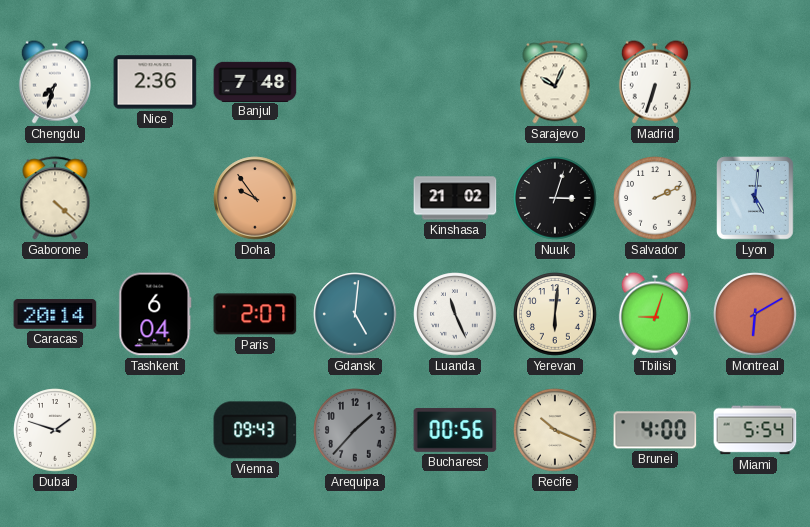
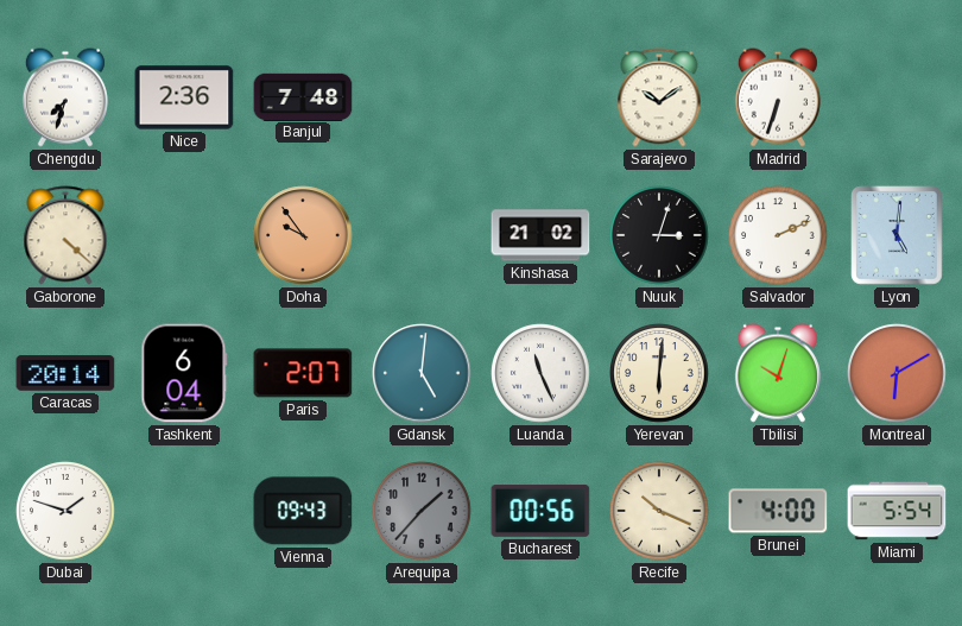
Sarajevo: 10:04 -> 10:09
Tbilisi: 9:03 -> 10:03
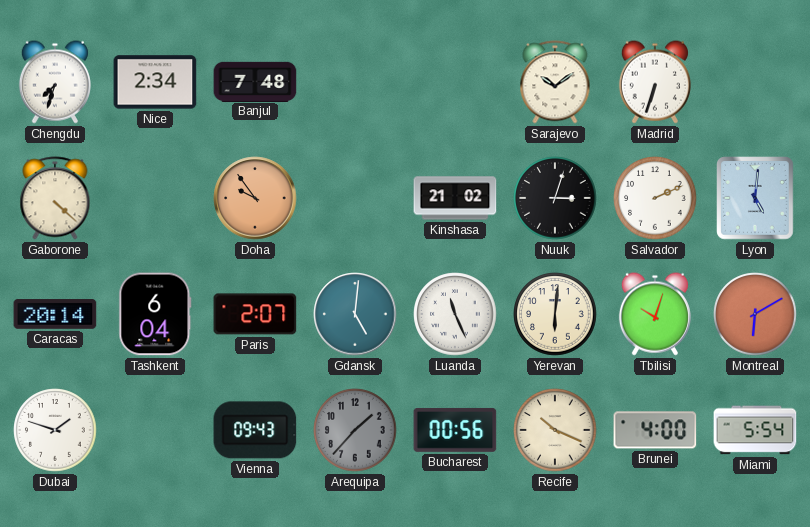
Nice: 2:36 -> 2:34
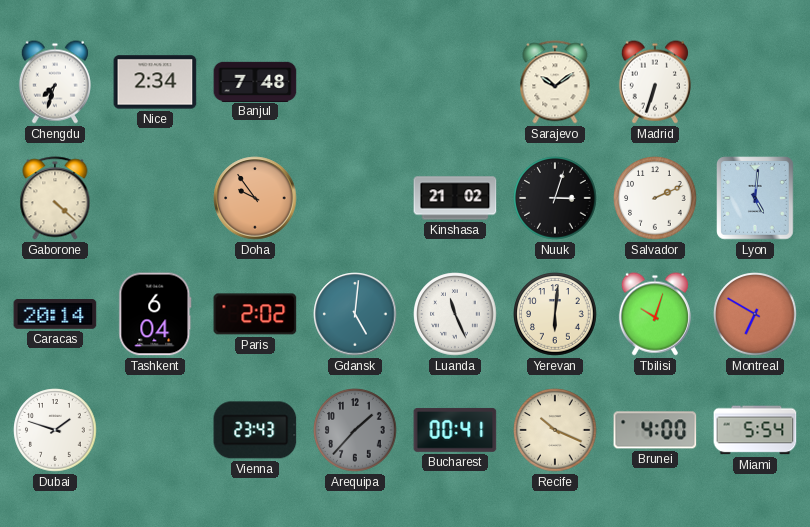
Paris: 2:07 -> 2:02
Montreal: 6:10 -> 6:50
Vienna: 09:43 -> 23:43
Bucharest: 00:56 -> 00:41
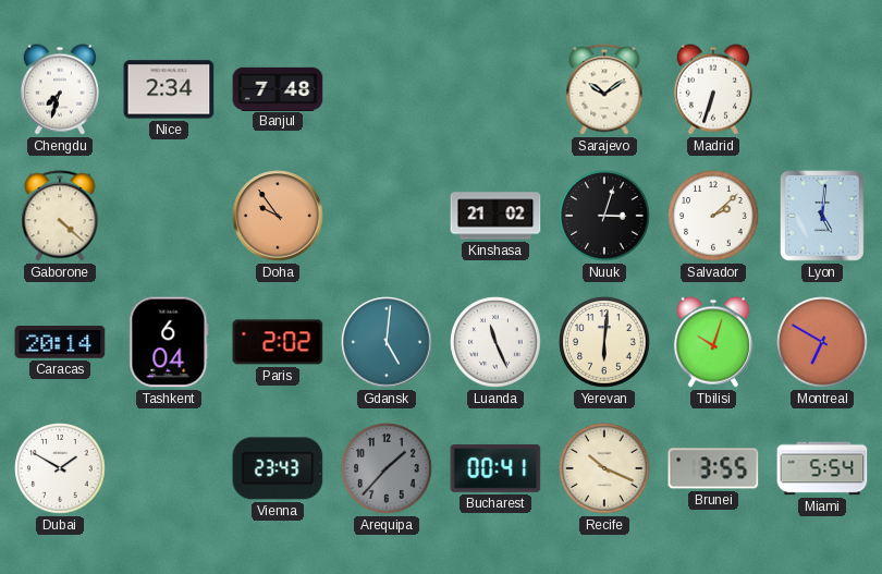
Salvador: 2:11 -> 2:08
Dubai: 1:48 -> 1:50
Brunei: 4:00 -> 3:55
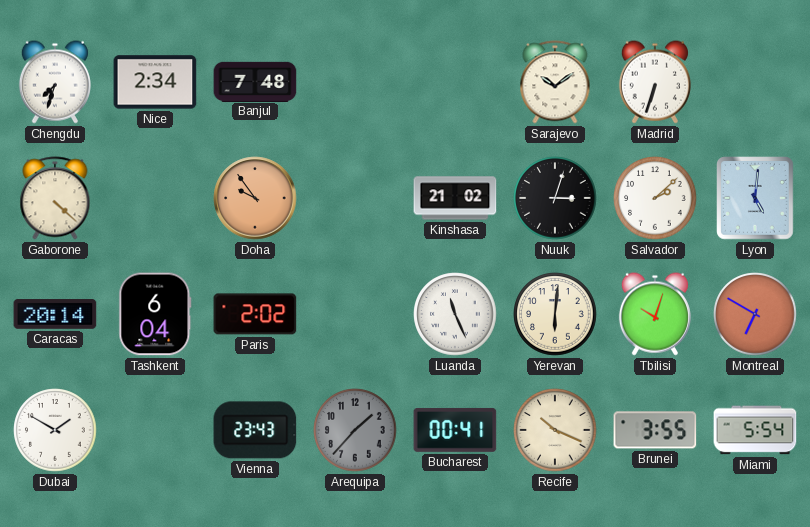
Gdansk: 5:01 -> none
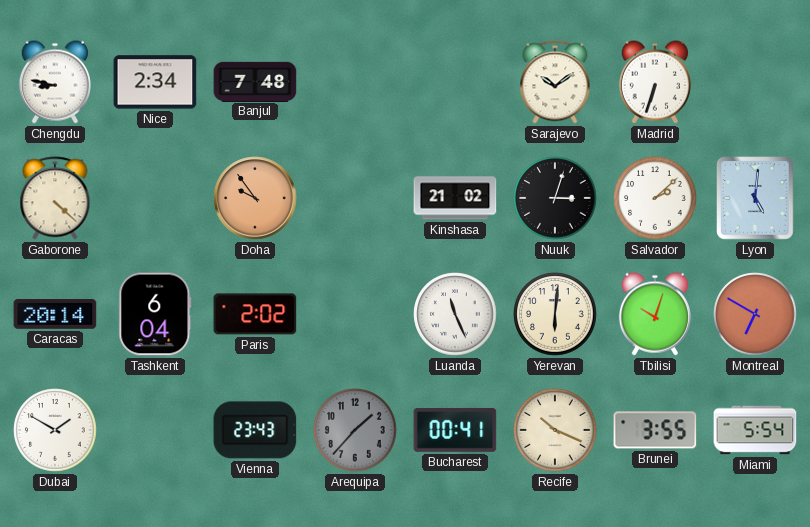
Chengdu: 7:33 -> 8:47
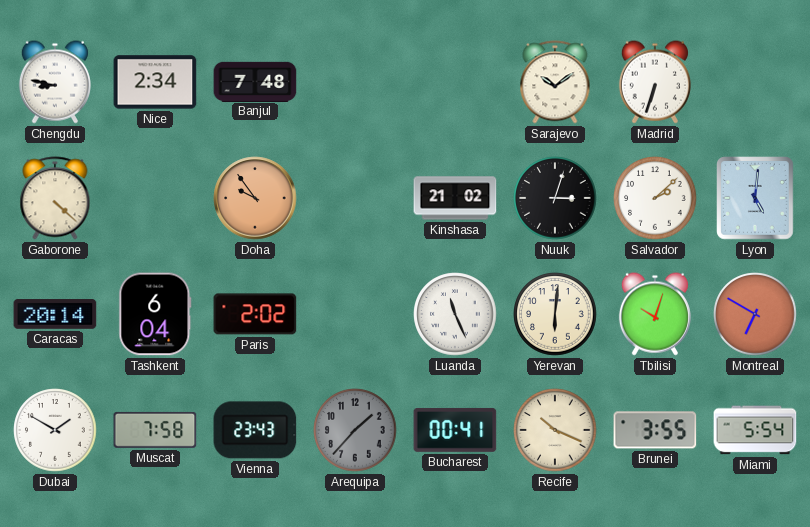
Muscat: none -> 7:58
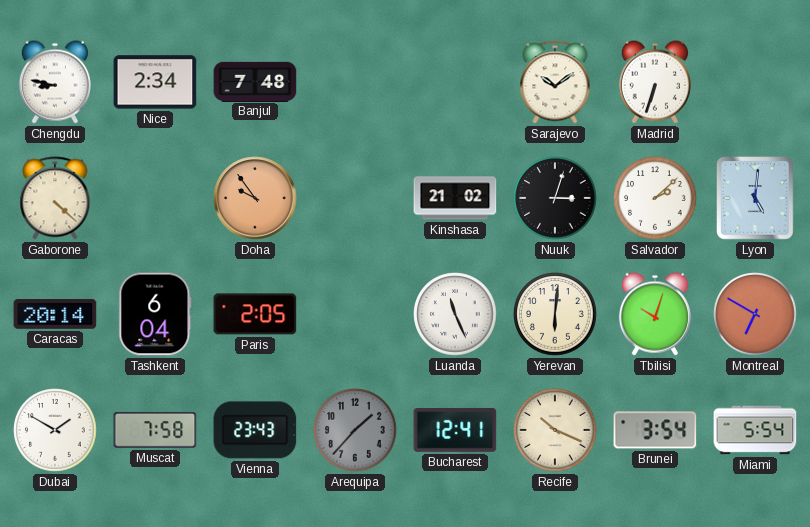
Paris: 2:02 -> 2:05
Bucharest: 00:41 -> 12:41
Brunei: 3:55 -> 3:54
